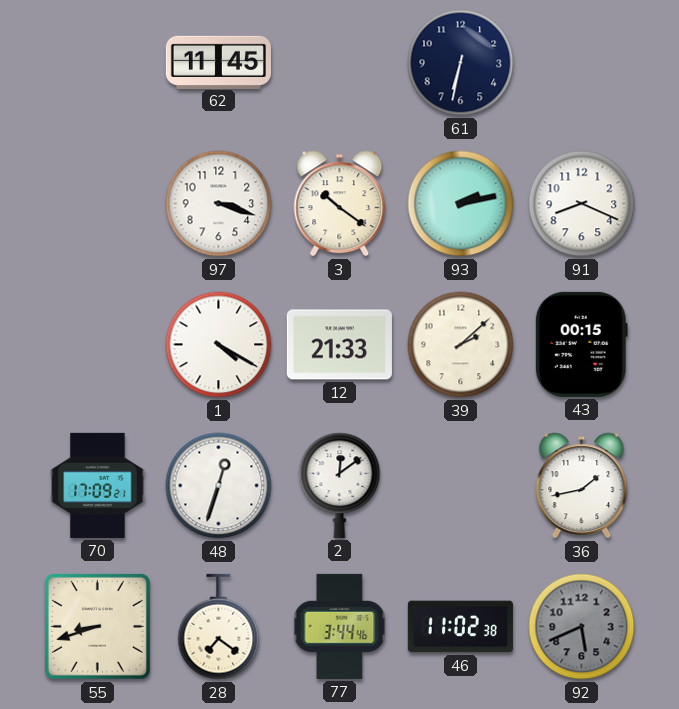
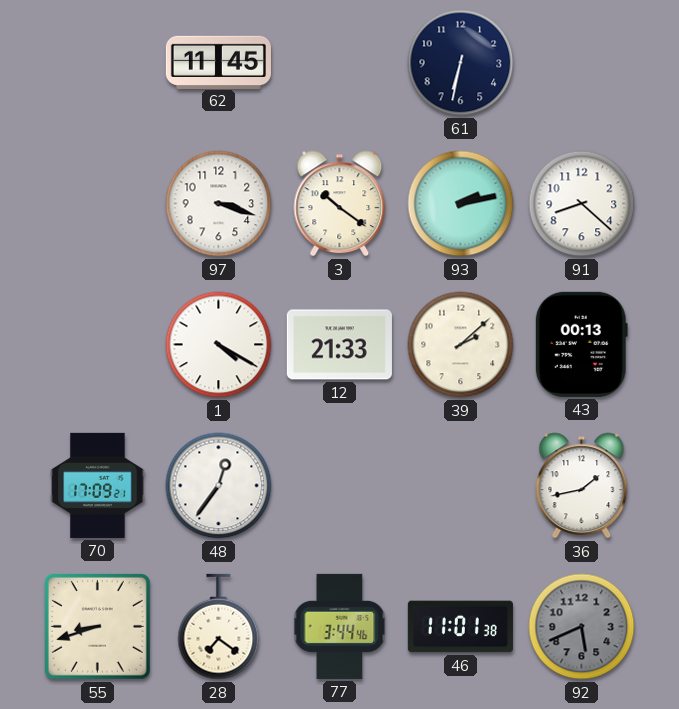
91: 8:19 -> 8:22
43: 00:15 -> 00:13
48: 12:33 -> 12:36
2: 12:09 -> none
46: 11:02 -> 11:01
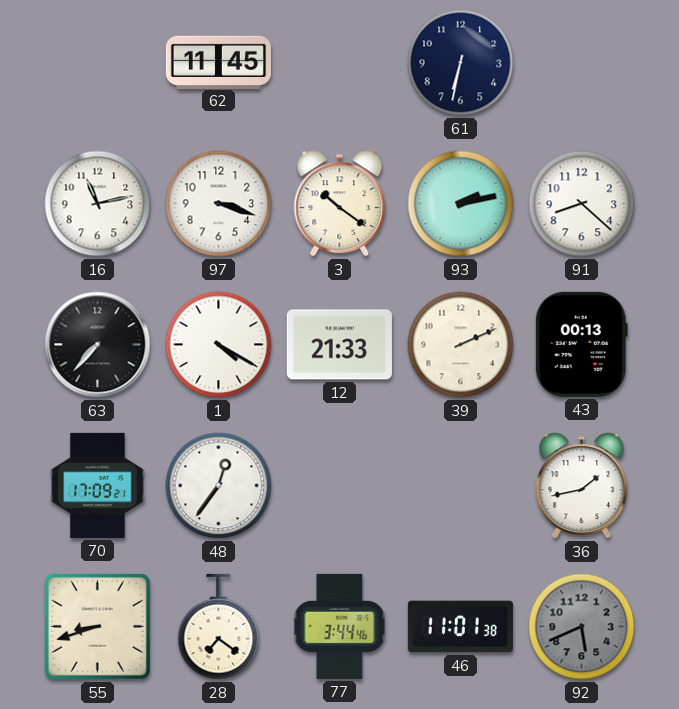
16: none -> 11:13
63: none -> 7:37
39: 2:08 -> 2:11
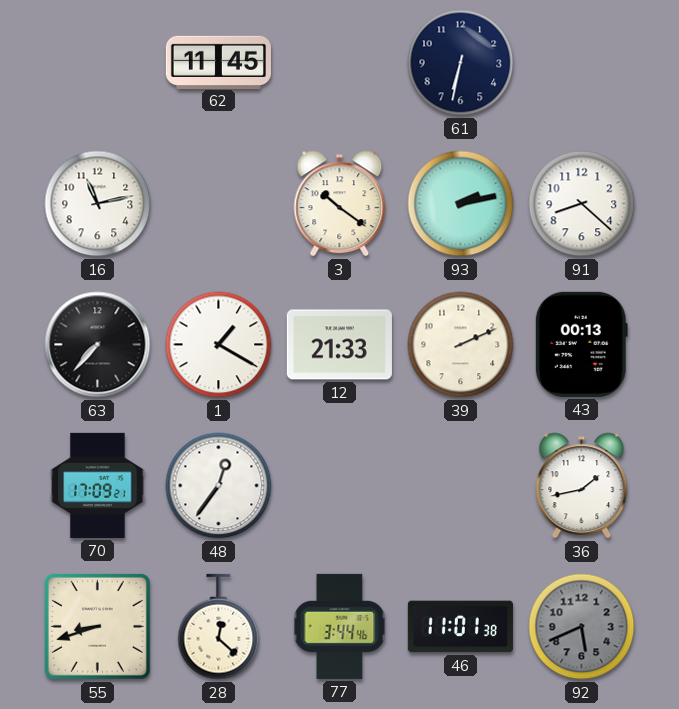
97: 3:18 -> none
1: 4:20 -> 1:20
28: 7:21 -> 12:22
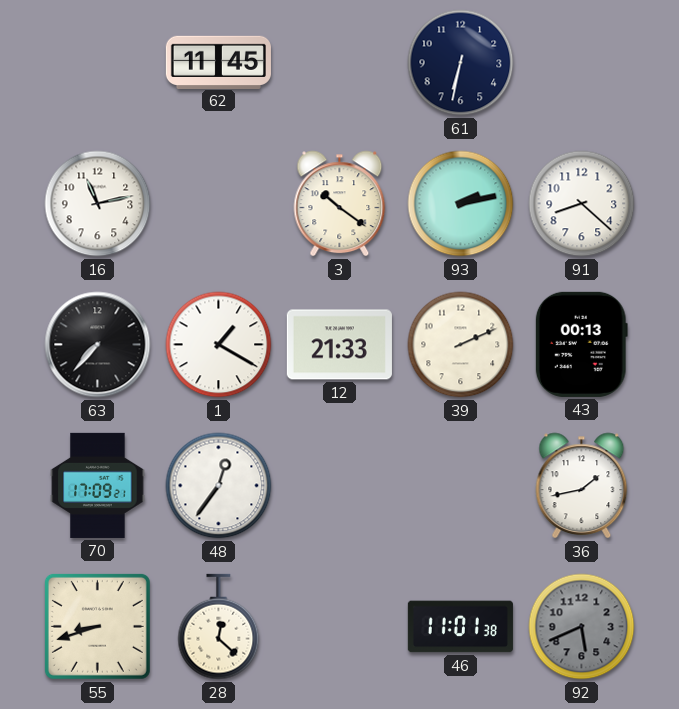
77: 3:44 -> none
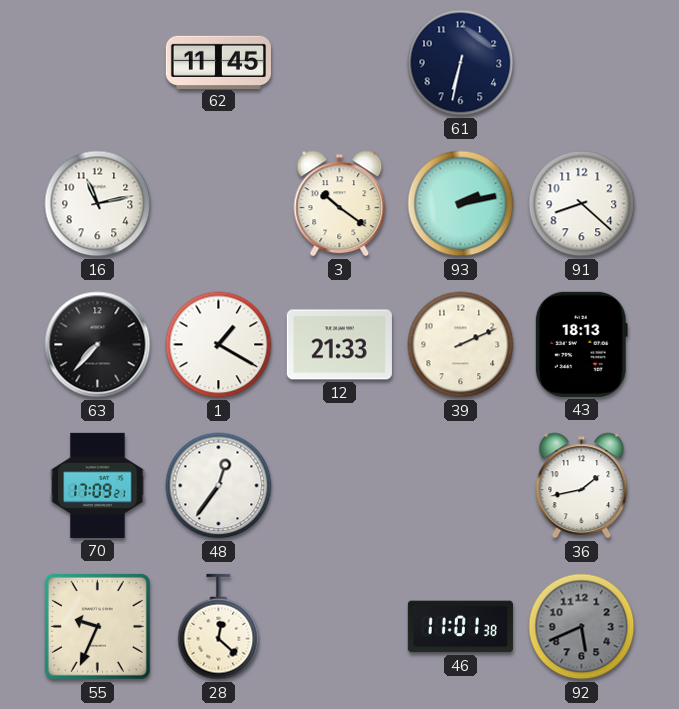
43: 00:13 -> 18:13
55: 8:42 -> 9:34
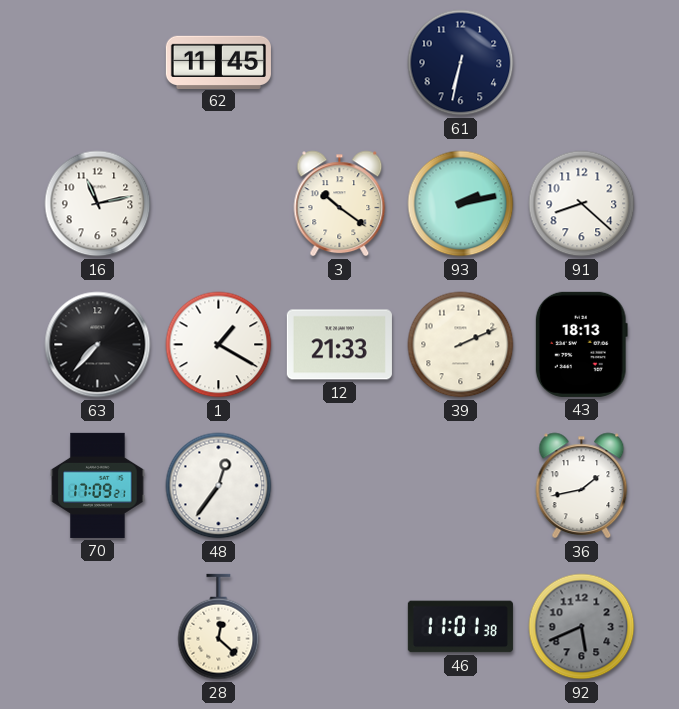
55: 9:34 -> none
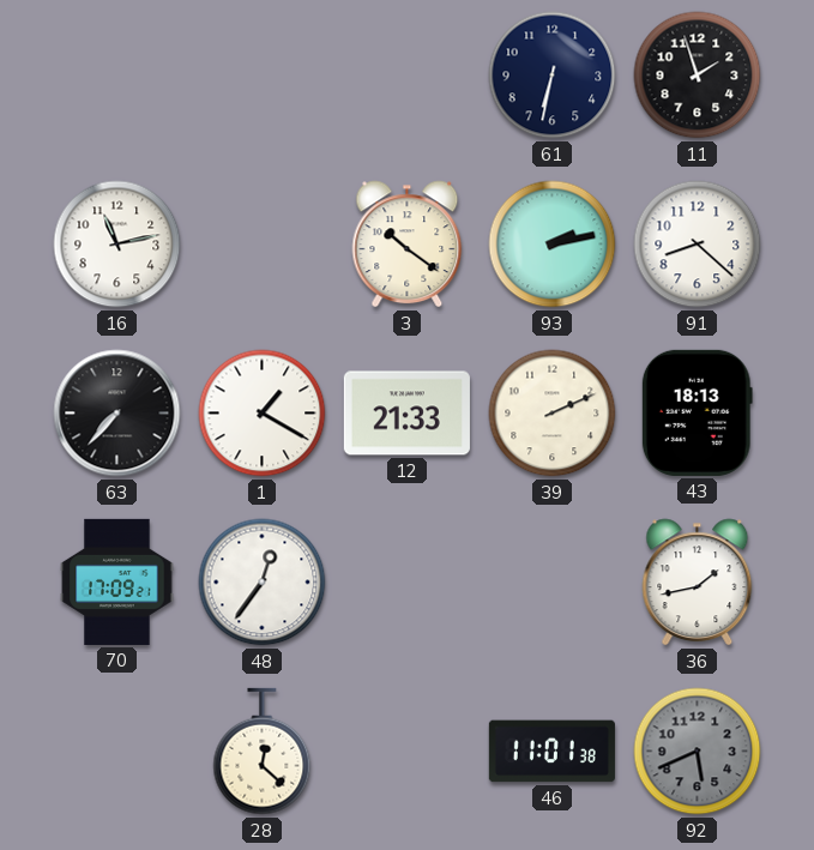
62: 11:45 -> none
11: none -> 1:57
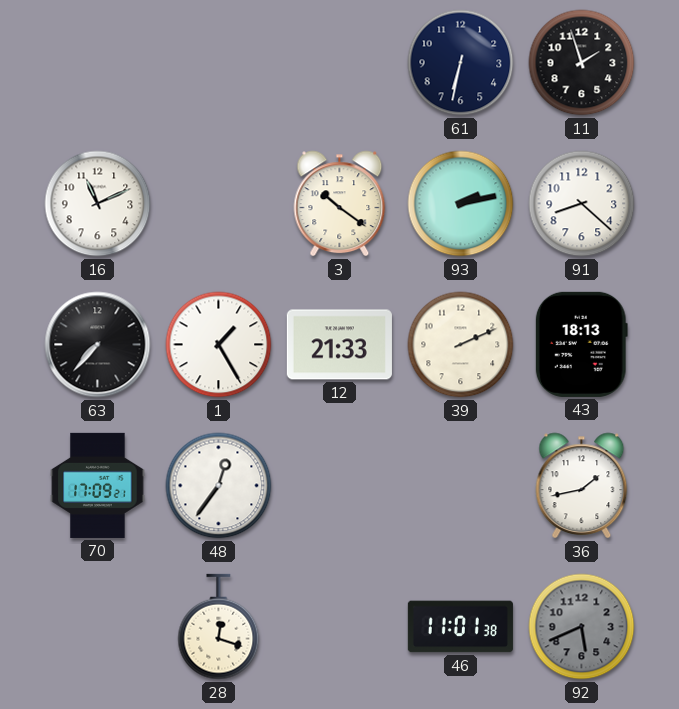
16: 11:13 -> 11:11
1: 1:20 -> 1:25
28: 12:22 -> 12:18
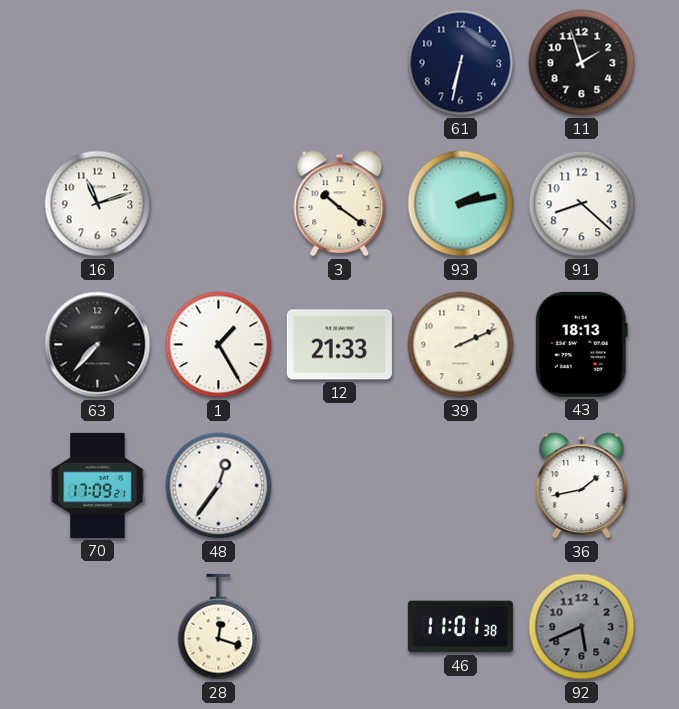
16: 11:11 -> 11:12
